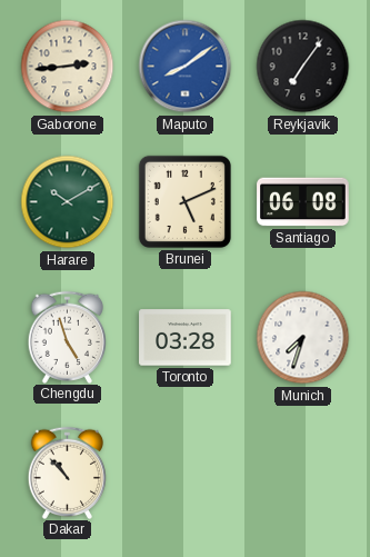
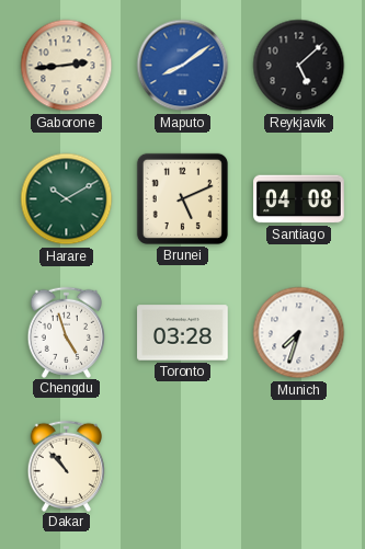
Reykjavik: 7:06 -> 5:08
Santiago: 06:08 -> 04:08
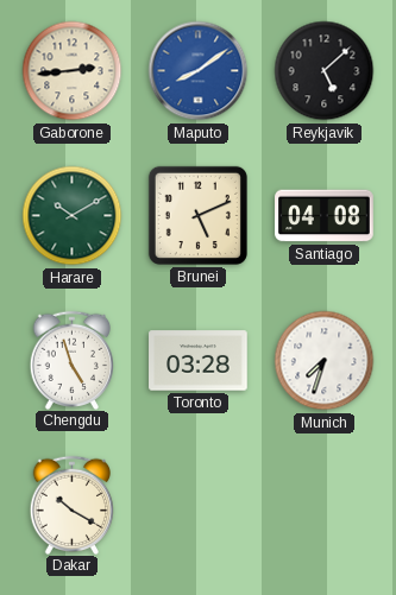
Dakar: 10:53 -> 10:20
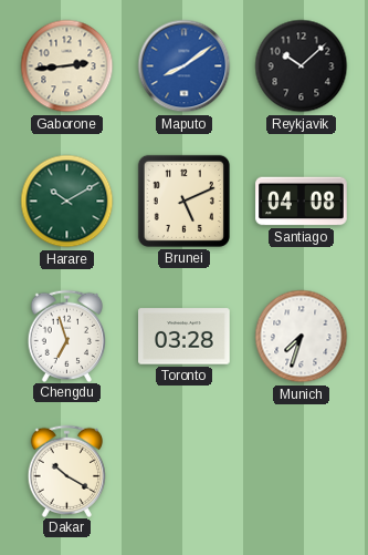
Reykjavik: 5:08 -> 10:08
Chengdu: 4:57 -> 6:57
